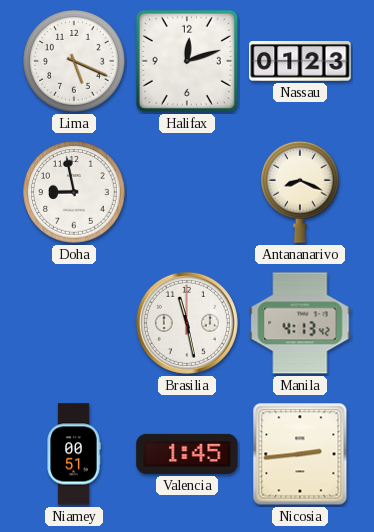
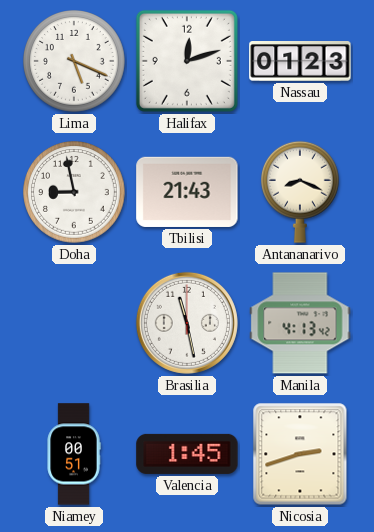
Tbilisi: none -> 21:43
Nicosia: 2:44 -> 2:42
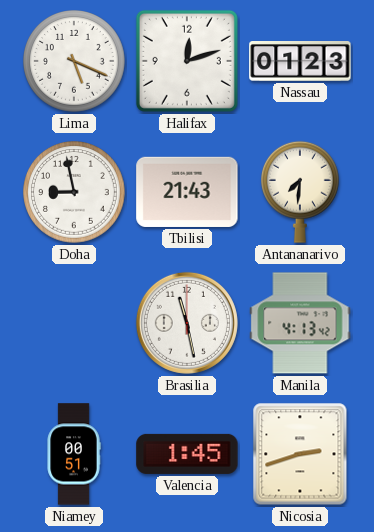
Antananarivo: 8:19 -> 7:31
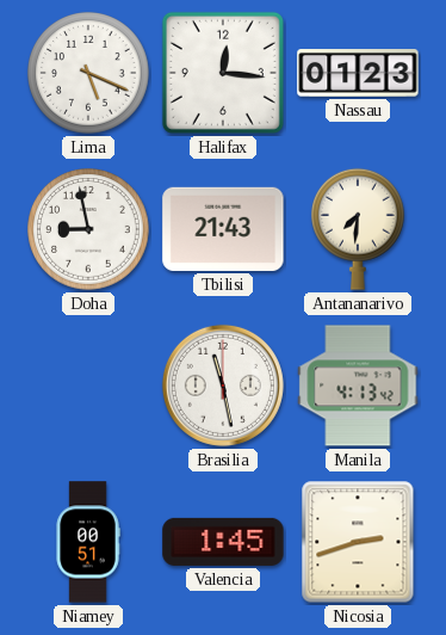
Halifax: 12:12 -> 12:16
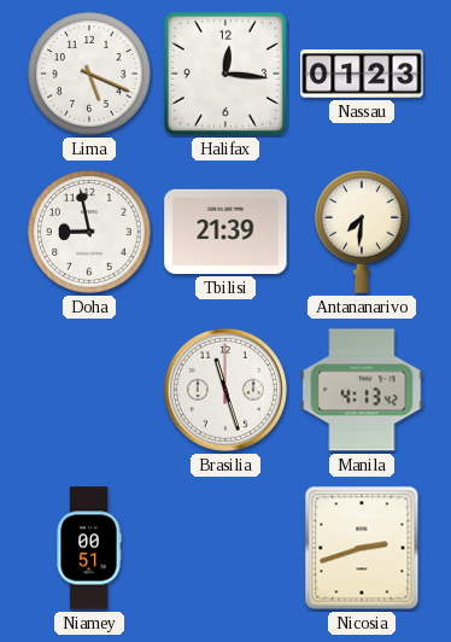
Tbilisi: 21:43 -> 21:39
Brasilia: 11:28 -> 11:27
Valencia: 1:45 -> none
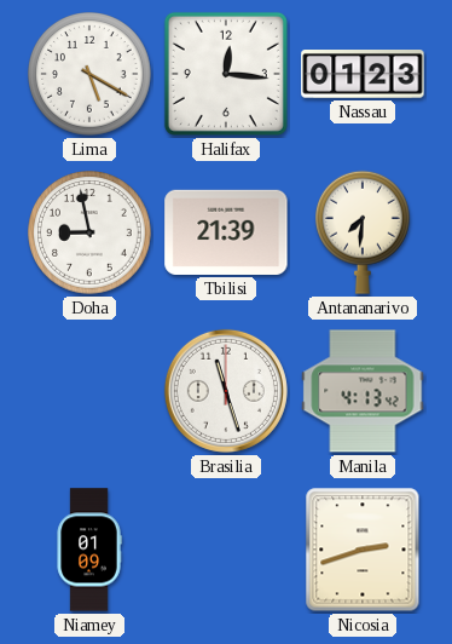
Lima: 5:19 -> 5:20
Niamey: 00:51 -> 01:09
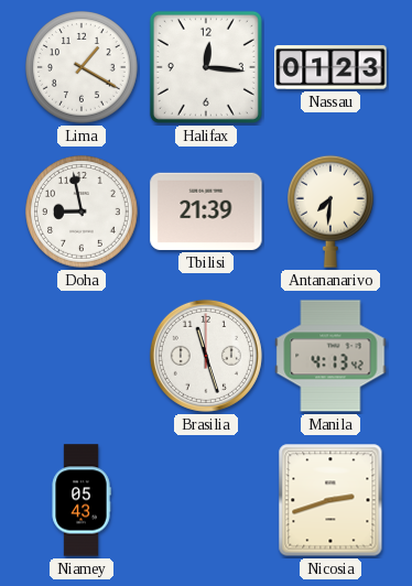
Lima: 5:20 -> 1:20
Niamey: 01:09 -> 05:43
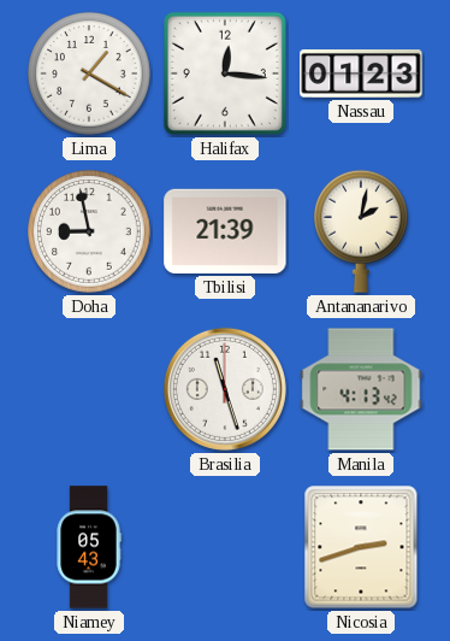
Antananarivo: 7:31 -> 2:02
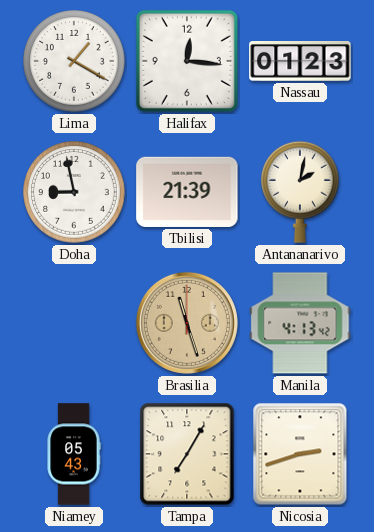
Brasilia dial: white -> champagne
Tampa: none -> 7:05
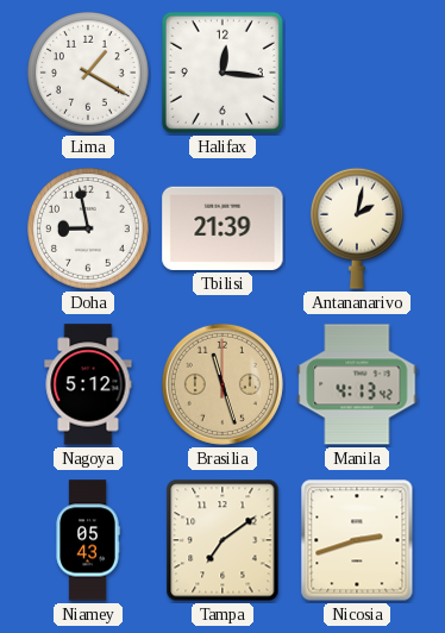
Nassau: 01:23 -> none
Nagoya: none -> 5:12
Tampa: 7:05 -> 7:09
